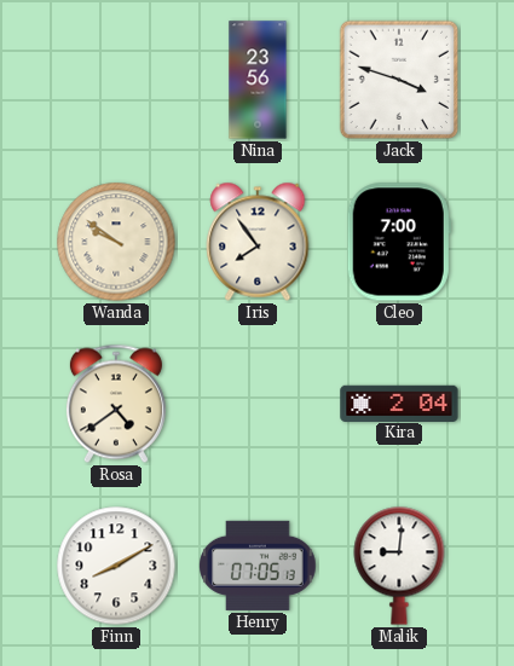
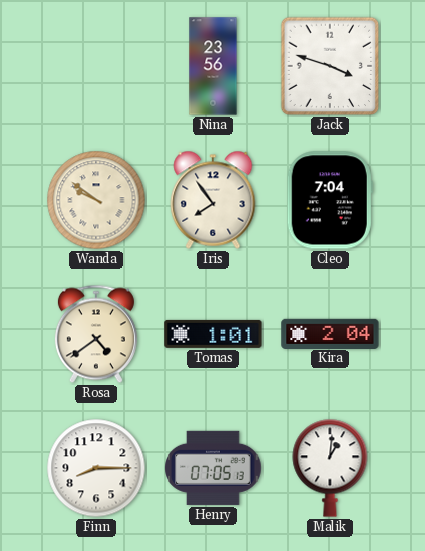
Cleo: 7:00 -> 7:04
Tomas: none -> 1:01
Finn: 8:10 -> 8:15
Malik: 9:01 -> 1:01
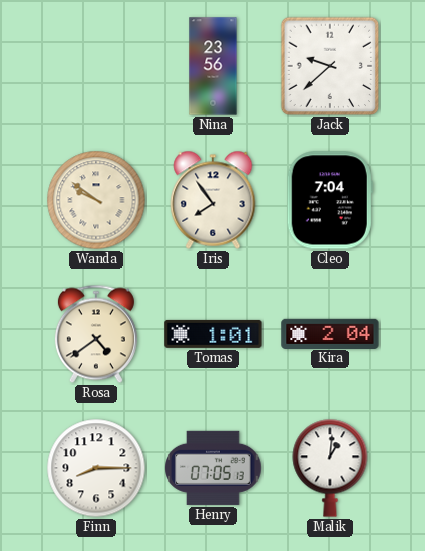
Jack: 3:48 -> 9:38
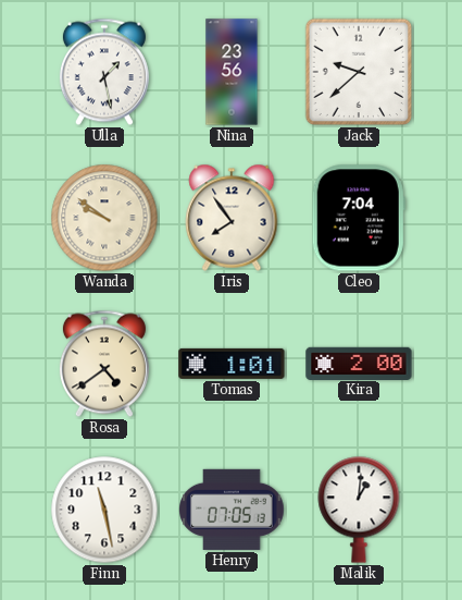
Ulla: none -> 1:28
Kira: 2:04 -> 2:00
Finn: 8:15 -> 11:28
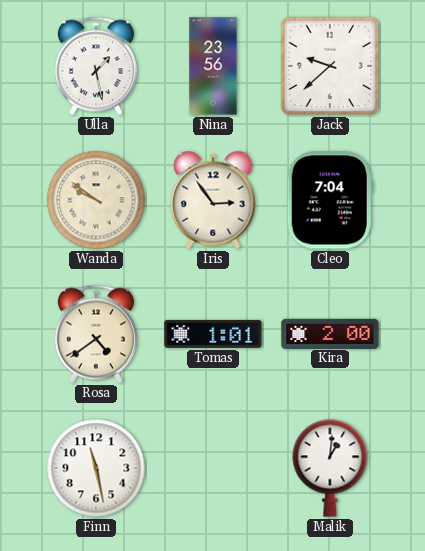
Iris: 7:54 -> 2:54
Henry: 07:05 -> none
